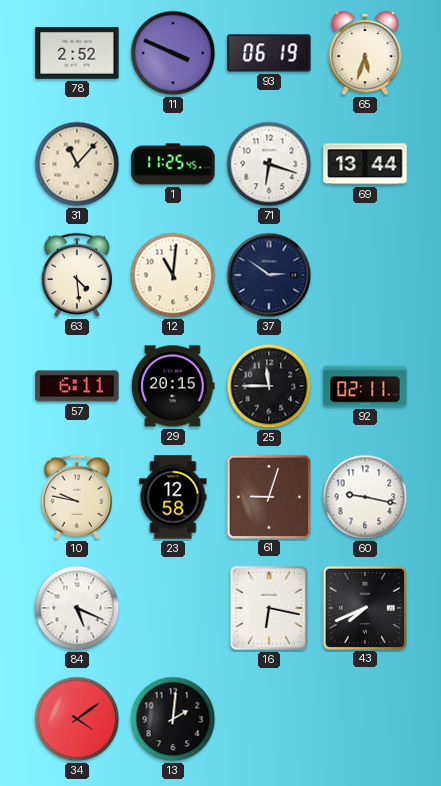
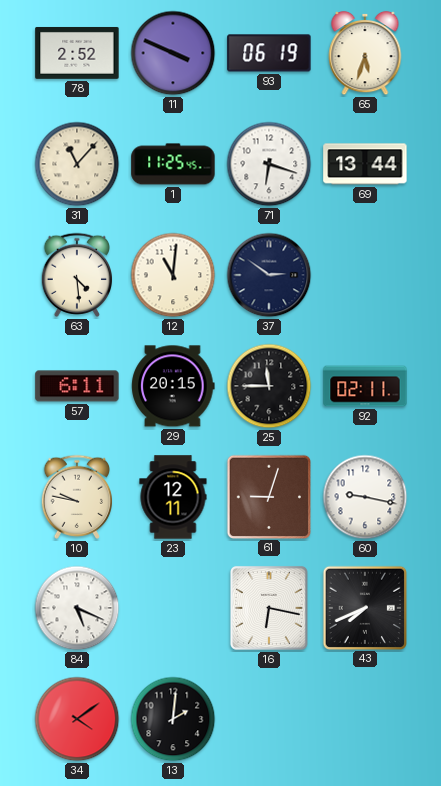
23: 12:58 -> 12:11
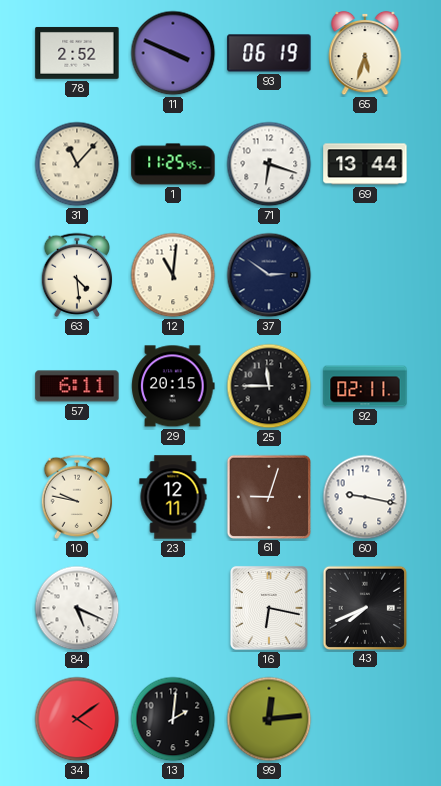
99: none -> 12:14
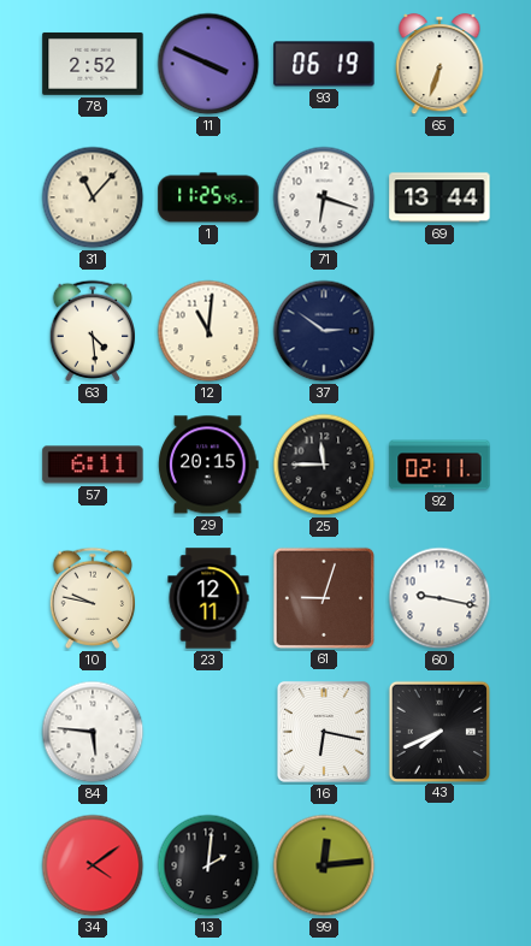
65: 5:33 -> 6:33
84: 5:19 -> 5:46
